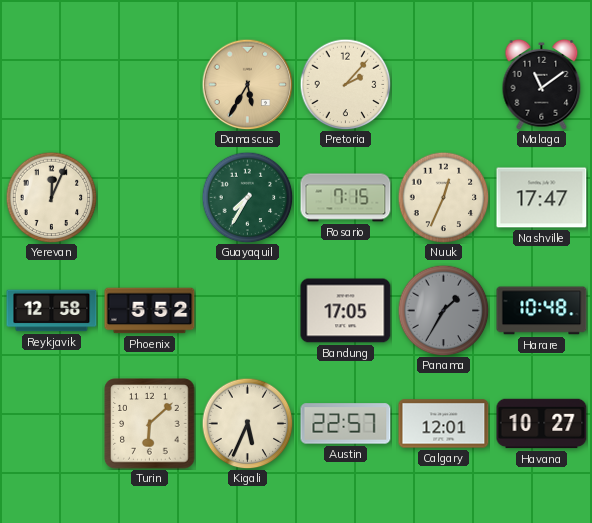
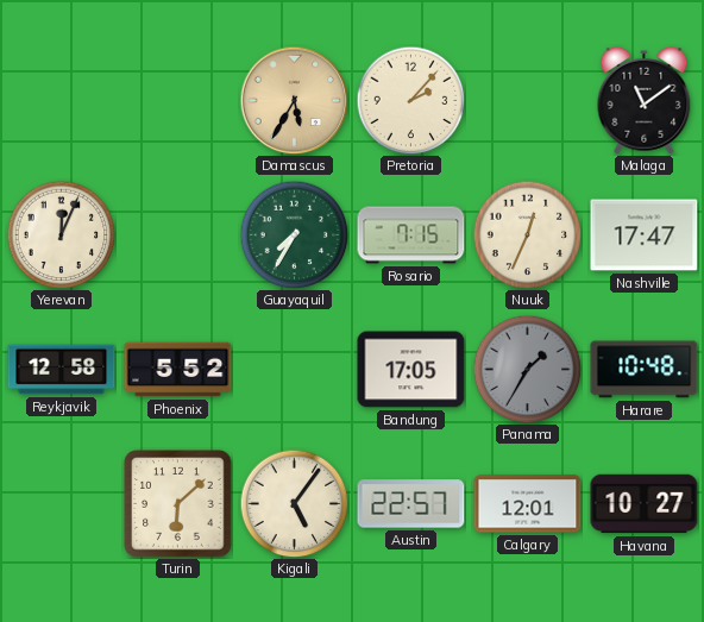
Kigali: 5:34 -> 5:06
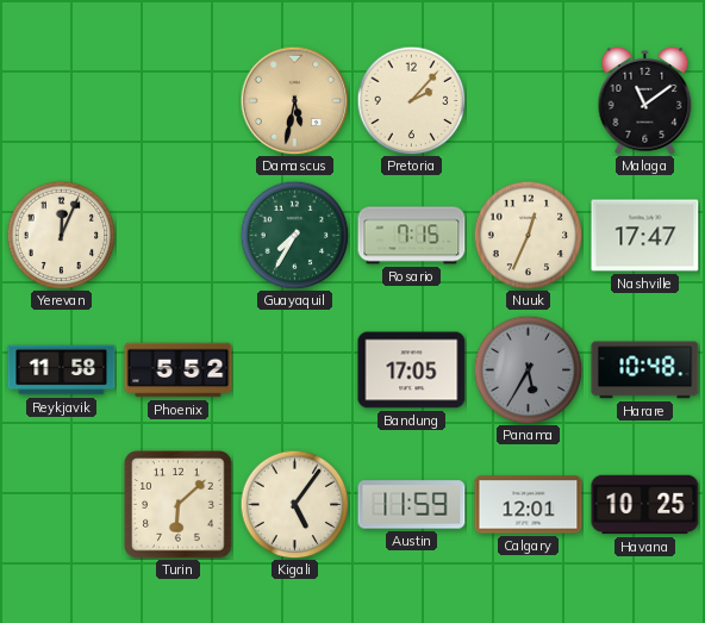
Damascus: 5:35 -> 5:32
Reykjavik: 12:58 -> 11:58
Panama: 1:35 -> 5:35
Austin: 22:57 -> 11:59
Havana: 10:27 -> 10:25
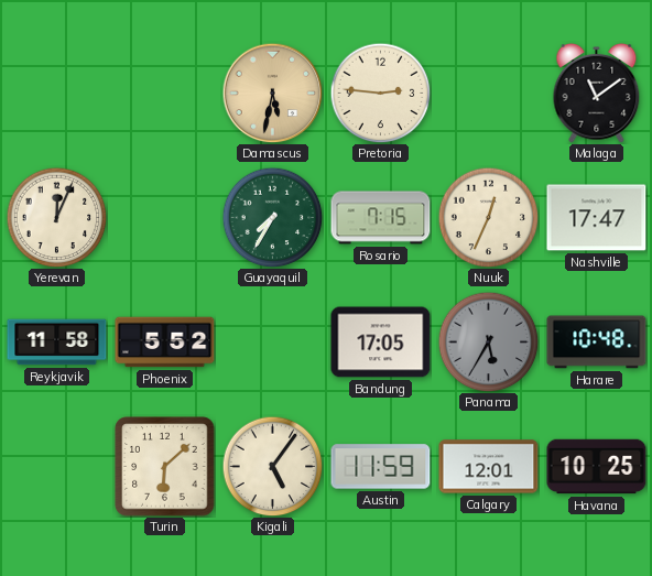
Pretoria: 2:07 -> 2:46
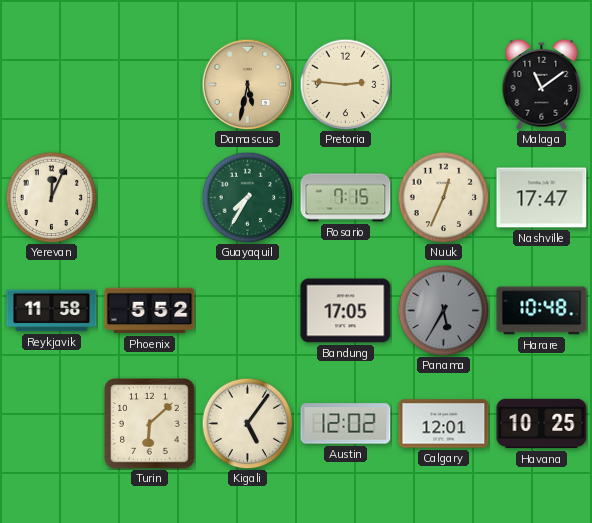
Austin: 11:59 -> 12:02
